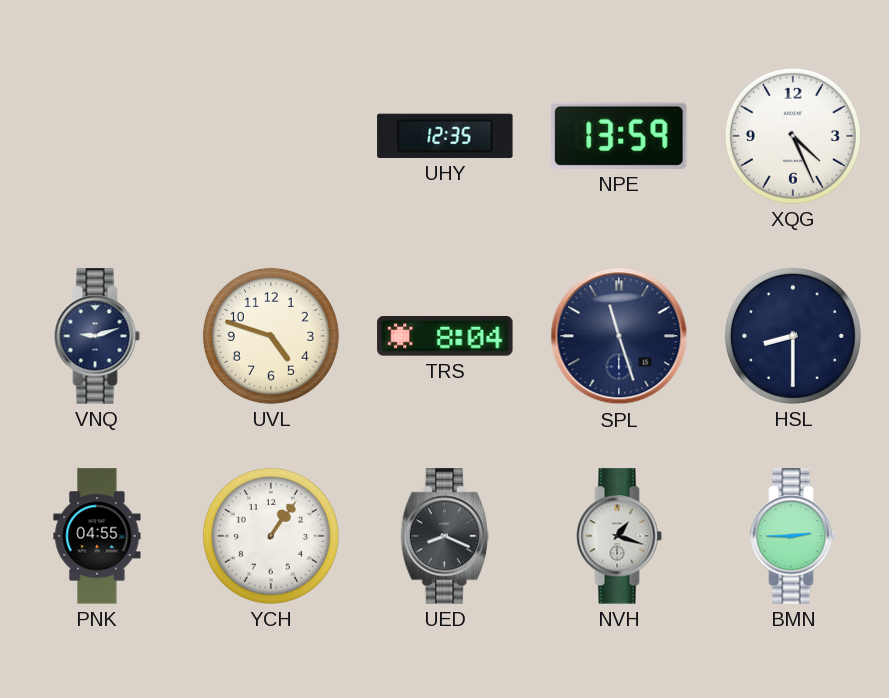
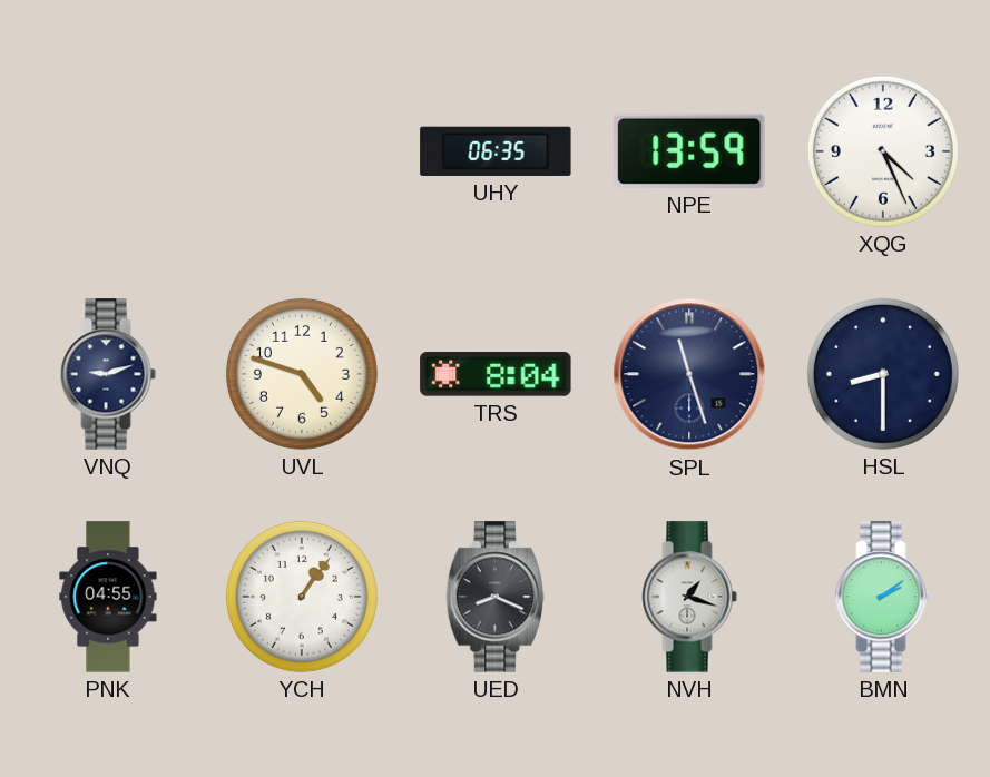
UHY: 12:35 -> 06:35
BMN: 2:45 -> 2:09
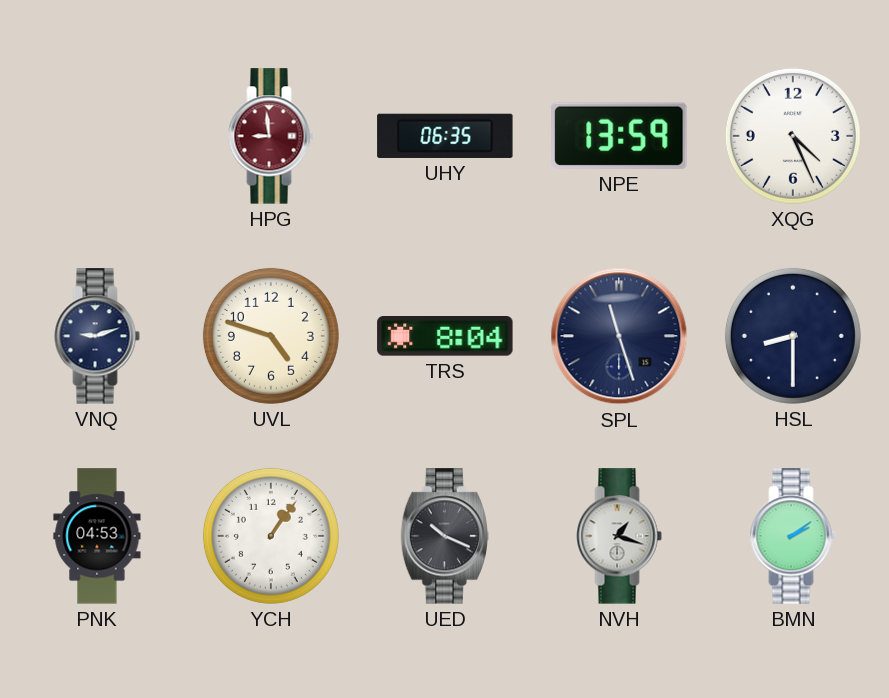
HPG: none -> 8:59
PNK: 04:55 -> 04:53
UED: 8:19 -> 10:19
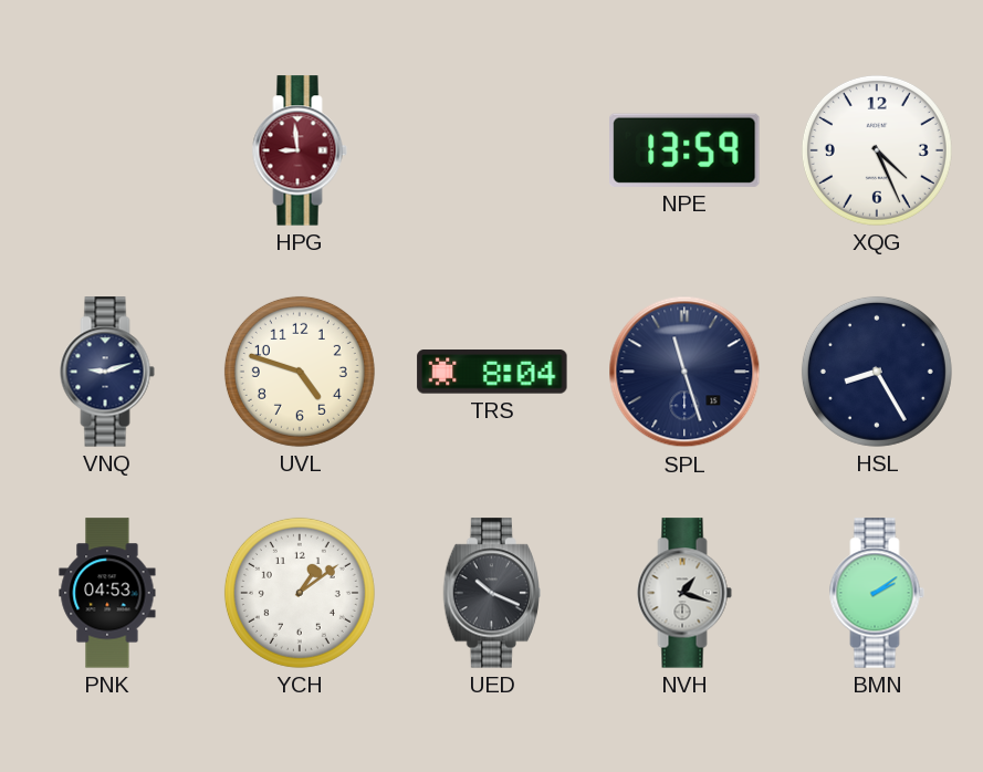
UHY: 06:35 -> none
HSL: 8:30 -> 8:25
YCH: 1:06 -> 1:09
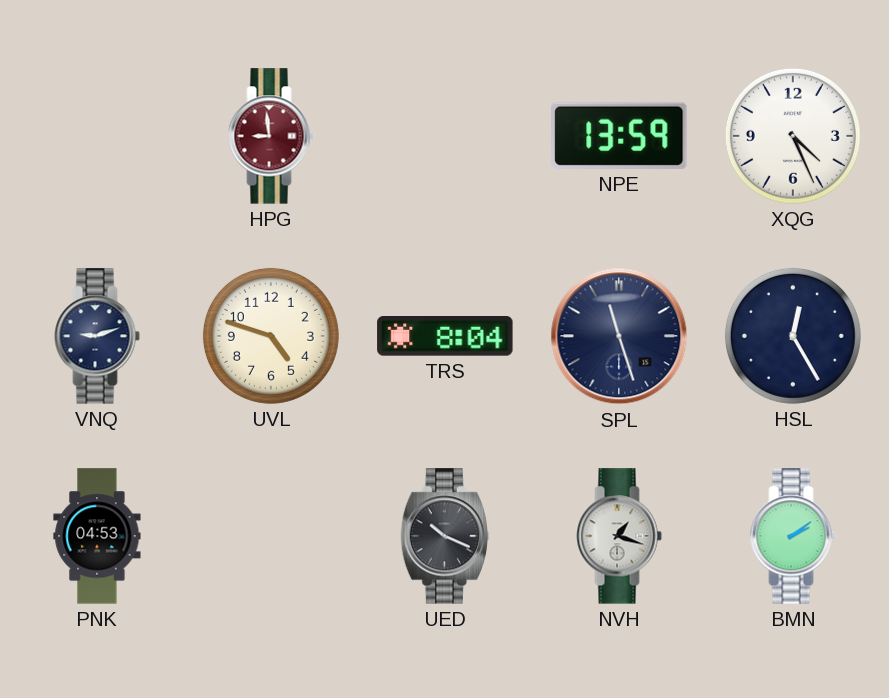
HSL: 8:25 -> 12:25
YCH: 1:09 -> none
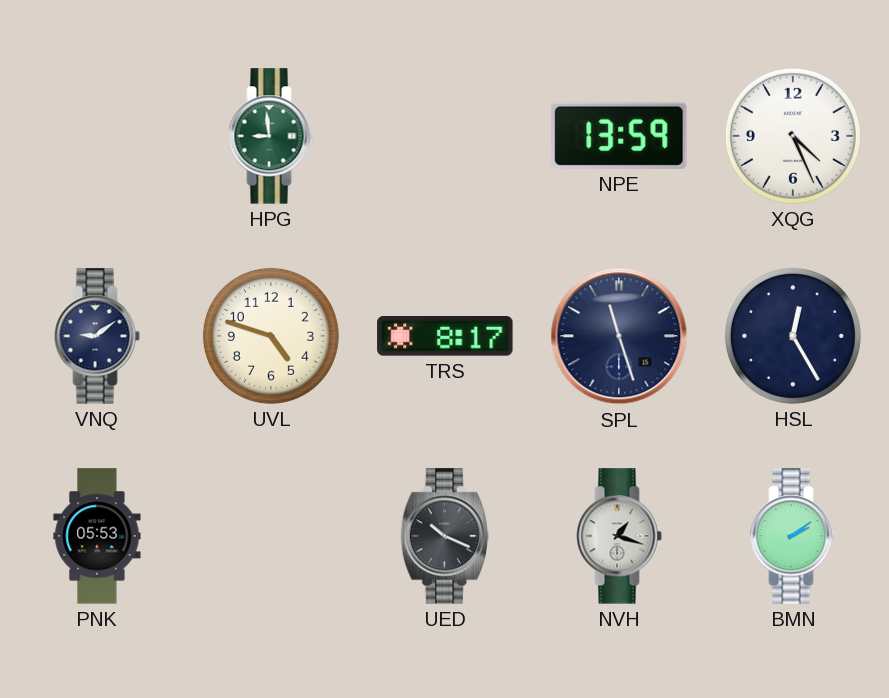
HPG dial: burgundy -> green
VNQ: 9:12 -> 9:09
TRS: 8:04 -> 8:17
PNK: 04:53 -> 05:53
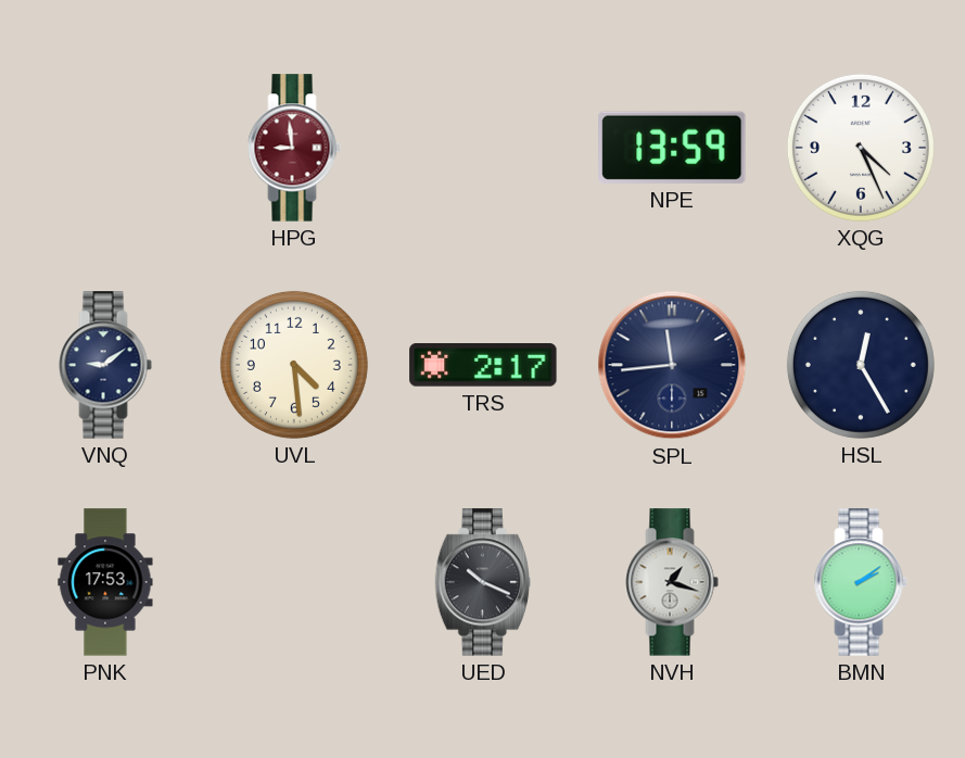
HPG dial: green -> burgundy
UVL: 4:48 -> 4:29
TRS: 8:17 -> 2:17
SPL: 11:27 -> 11:44
PNK: 05:53 -> 17:53
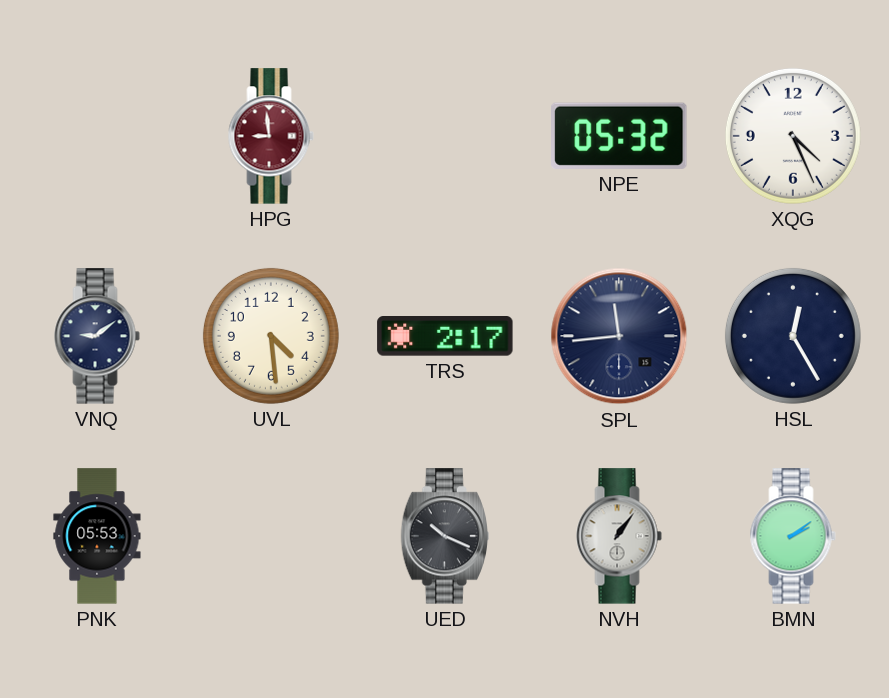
NPE: 13:59 -> 05:32
PNK: 17:53 -> 05:53
NVH: 1:18 -> 1:06
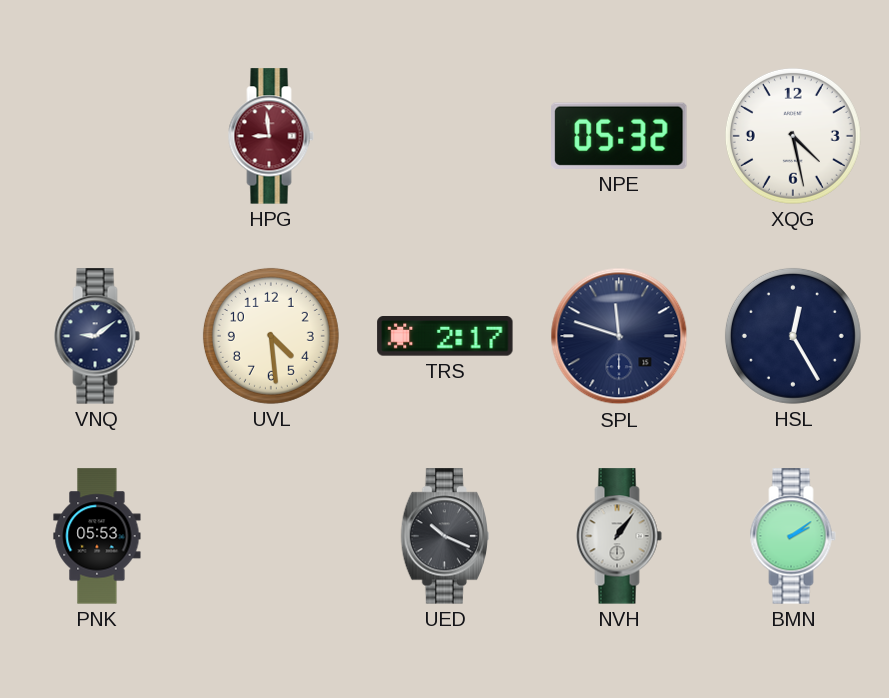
XQG: 4:26 -> 4:28
SPL: 11:44 -> 11:48
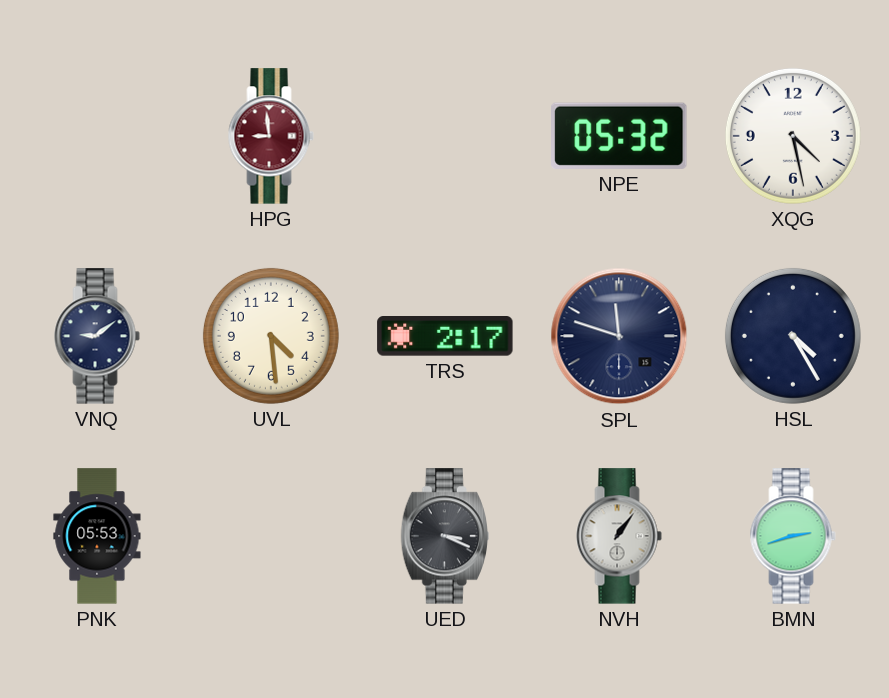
HSL: 12:25 -> 4:25
UED: 10:19 -> 3:19
BMN: 2:09 -> 2:42
